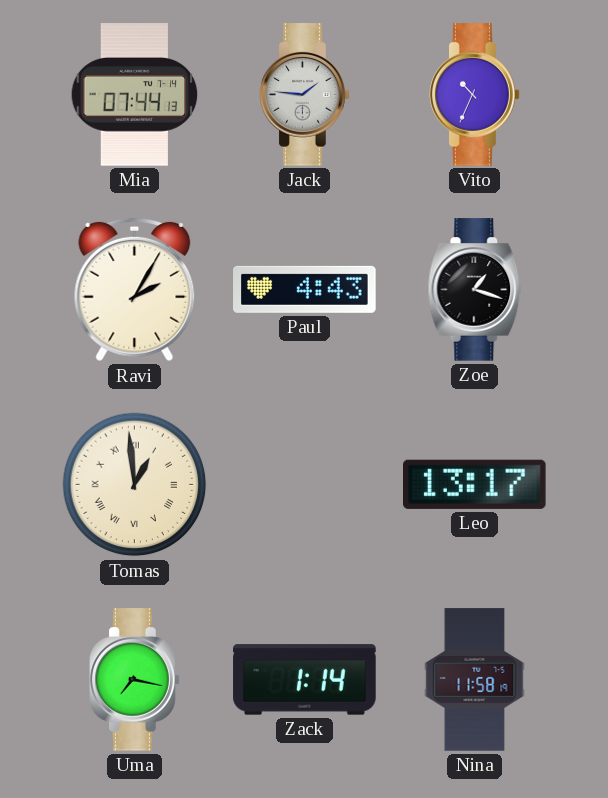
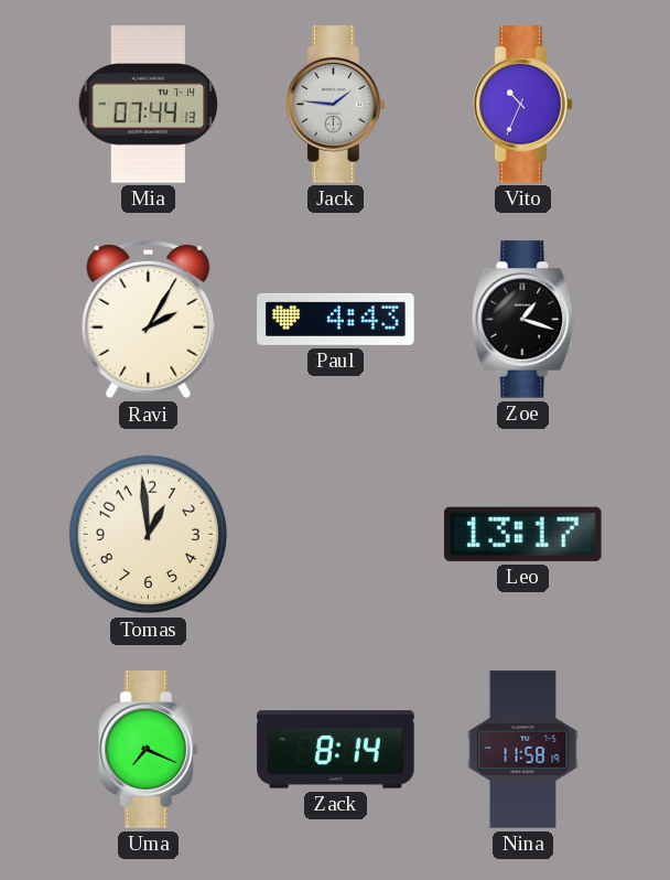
Tomas numerals: Roman -> Arabic
Uma: 7:17 -> 7:19
Zack: 1:14 -> 8:14
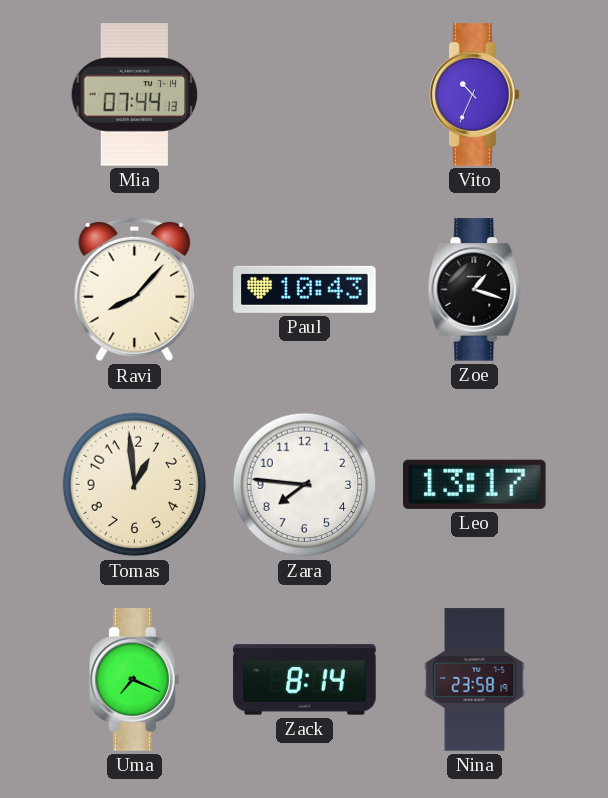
Jack: 1:46 -> none
Ravi: 2:05 -> 8:07
Paul: 4:43 -> 10:43
Zara: none -> 7:46
Nina: 11:58 -> 23:58
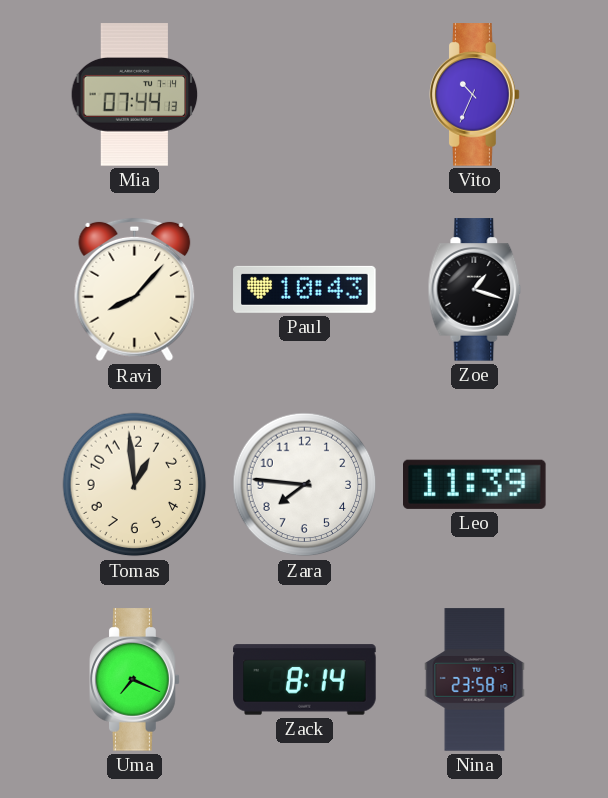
Leo: 13:17 -> 11:39
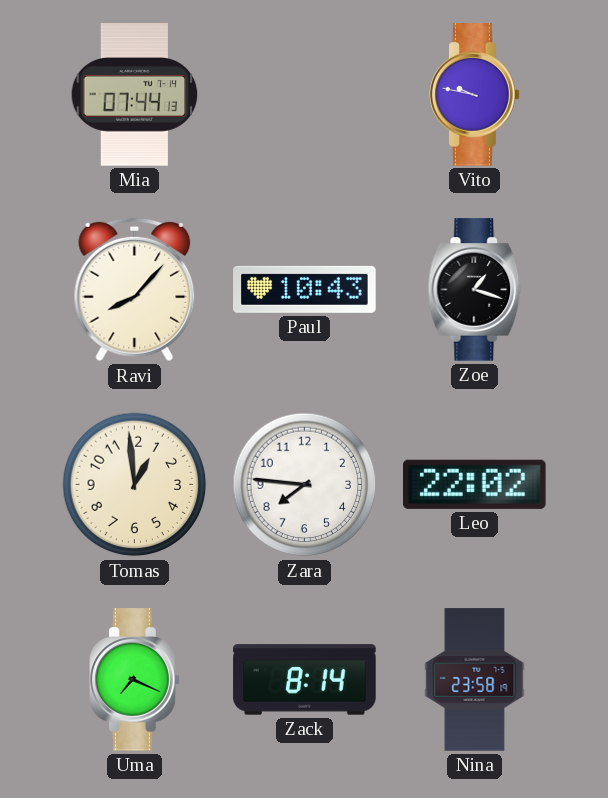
Vito: 10:34 -> 9:47
Leo: 11:39 -> 22:02
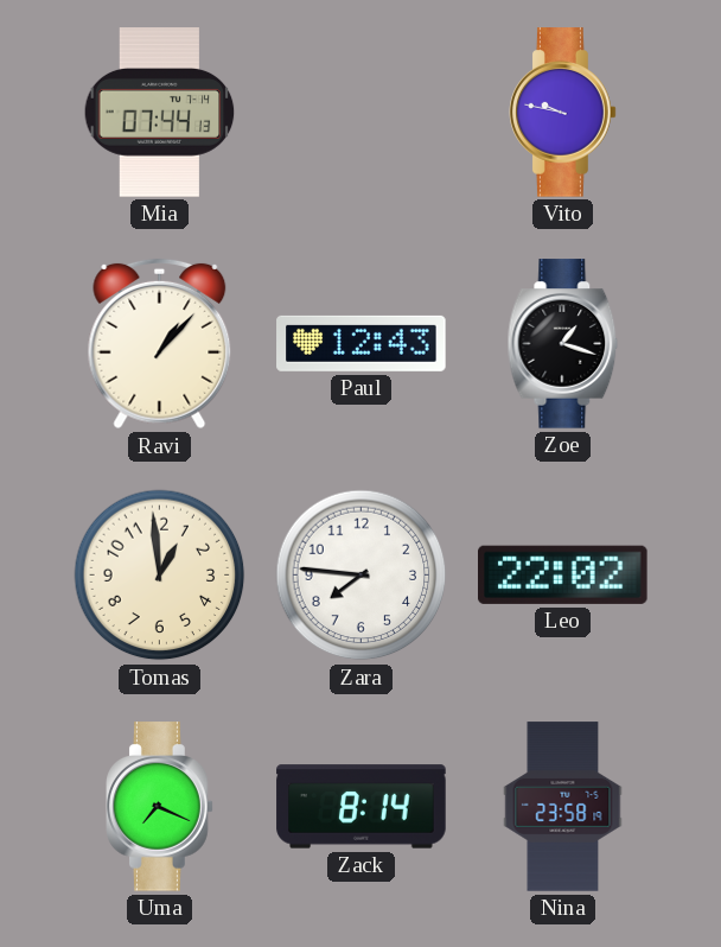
Ravi: 8:07 -> 1:07
Paul: 10:43 -> 12:43
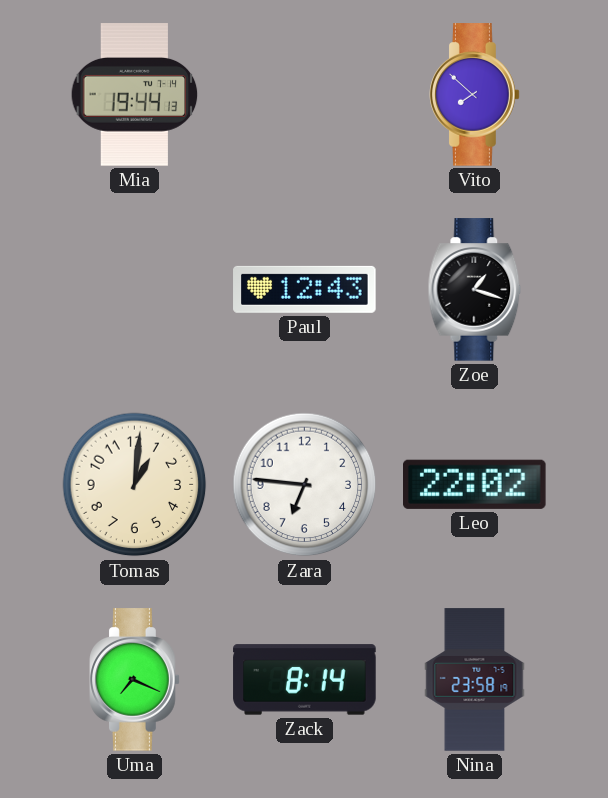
Mia: 07:44 -> 19:44
Vito: 9:47 -> 7:52
Ravi: 1:07 -> none
Tomas: 12:59 -> 1:01
Zara: 7:46 -> 6:46
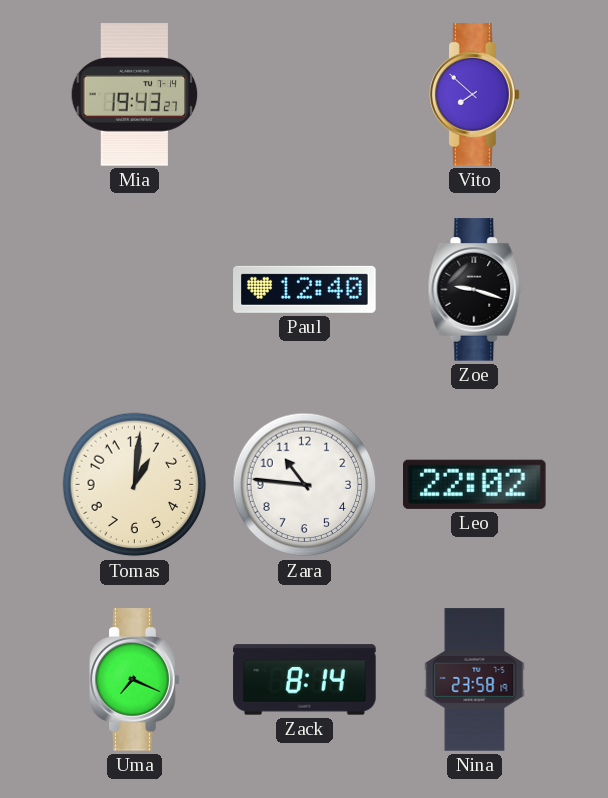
Mia: 19:44 -> 19:43
Paul: 12:43 -> 12:40
Zoe: 1:18 -> 9:18
Zara: 6:46 -> 10:46
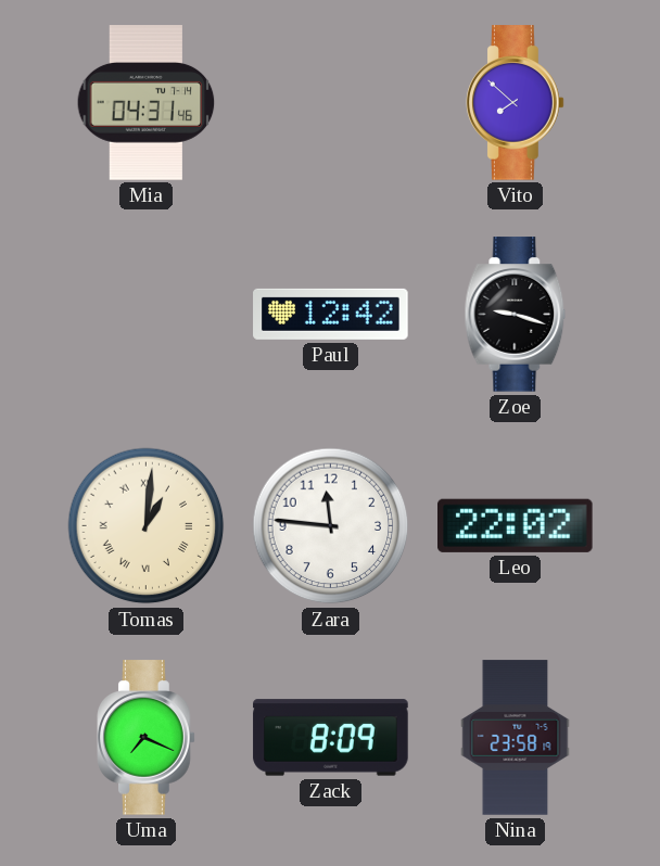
Mia: 19:43 -> 04:31
Paul: 12:40 -> 12:42
Tomas numerals: Arabic -> Roman
Zara: 10:46 -> 11:46
Zack: 8:14 -> 8:09
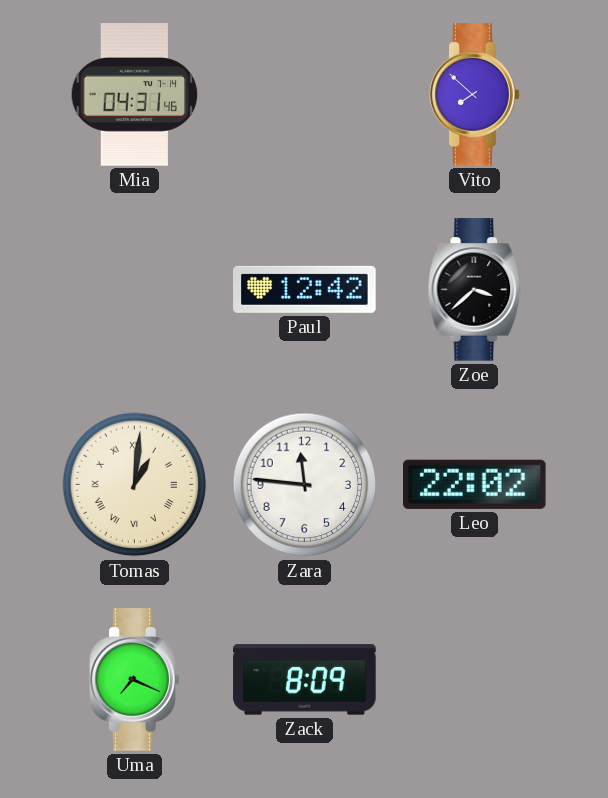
Zoe: 9:18 -> 3:38
Nina: 23:58 -> none
